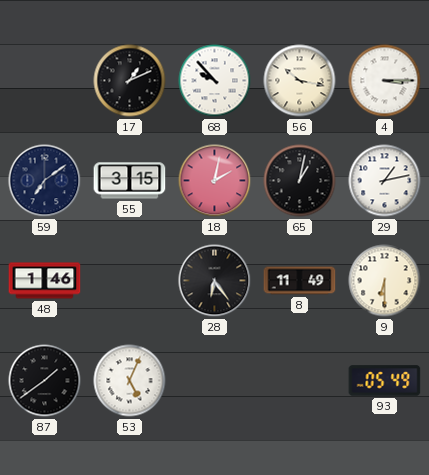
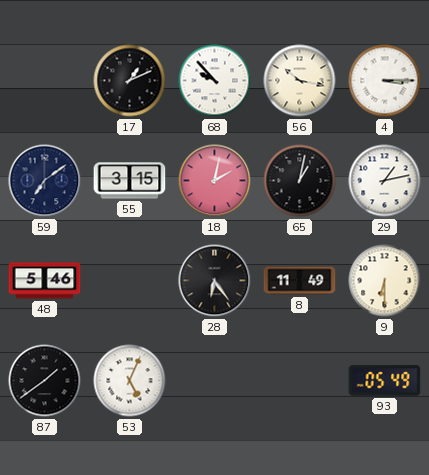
48: 1:46 -> 5:46
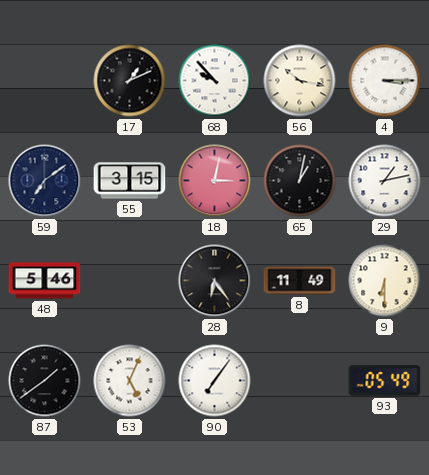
18: 2:02 -> 3:02
90: none -> 7:06
